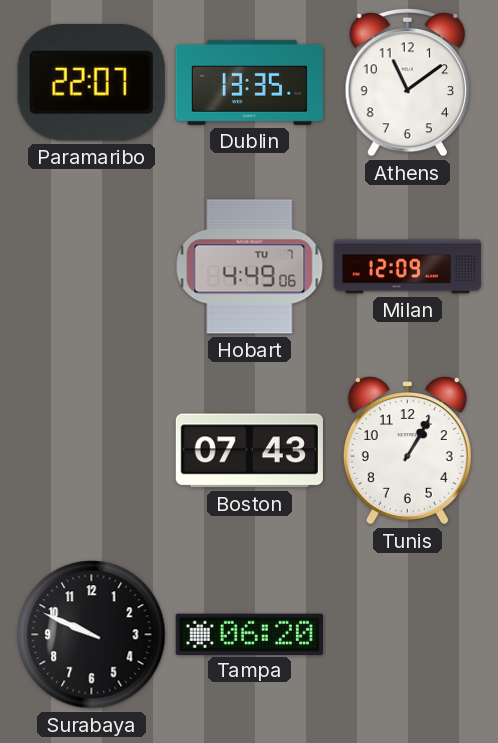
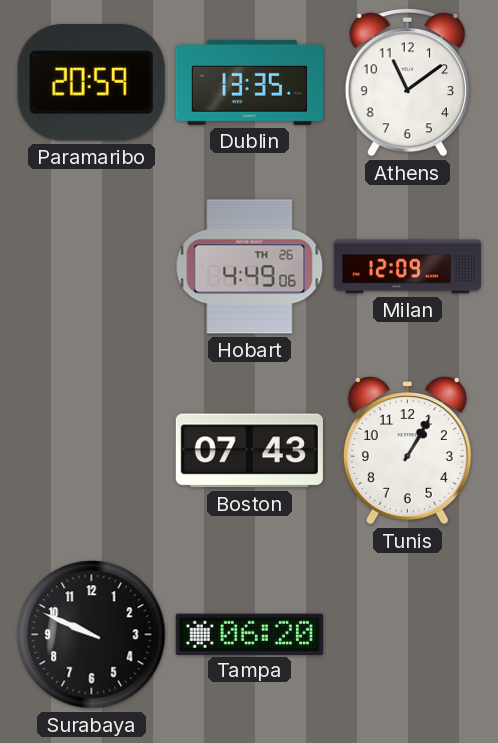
Paramaribo: 22:07 -> 20:59
Hobart date: TU 7 -> TH 26
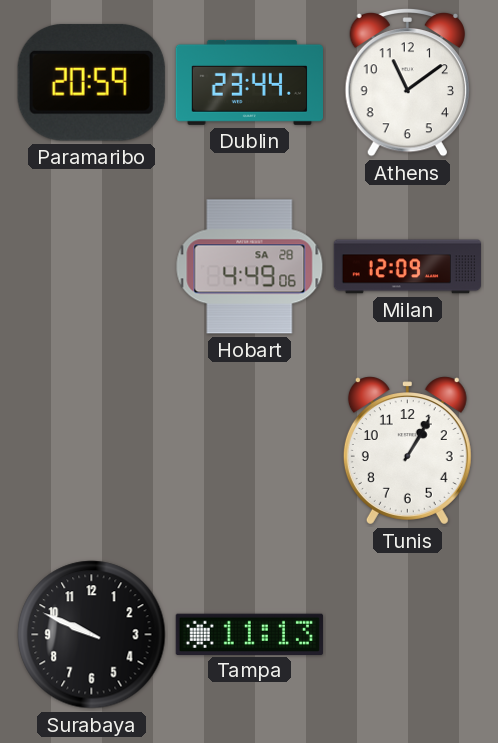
Dublin: 13:35 -> 23:44
Hobart date: TH 26 -> SA 28
Boston: 07:43 -> none
Tampa: 06:20 -> 11:13
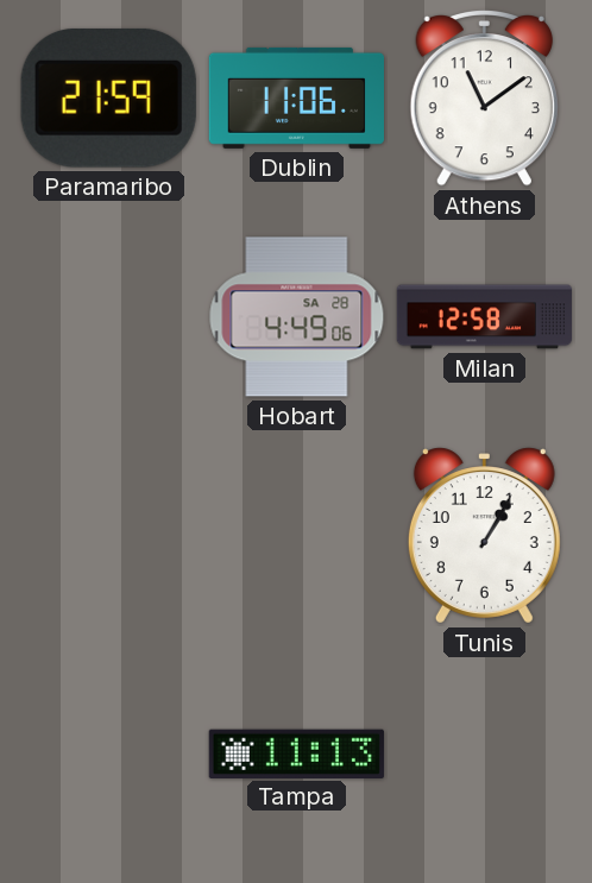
Paramaribo: 20:59 -> 21:59
Dublin: 23:44 -> 11:06
Milan: 12:09 -> 12:58
Surabaya: 9:49 -> none
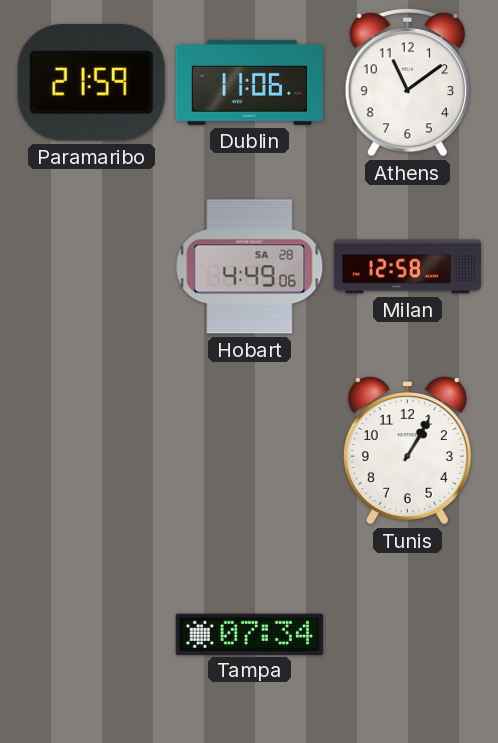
Tampa: 11:13 -> 07:34
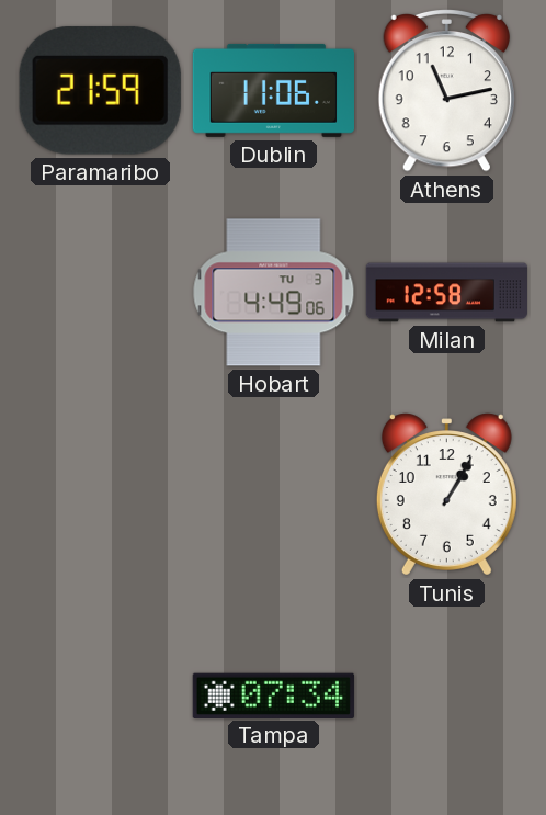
Athens: 11:09 -> 11:13
Hobart date: SA 28 -> TU 3
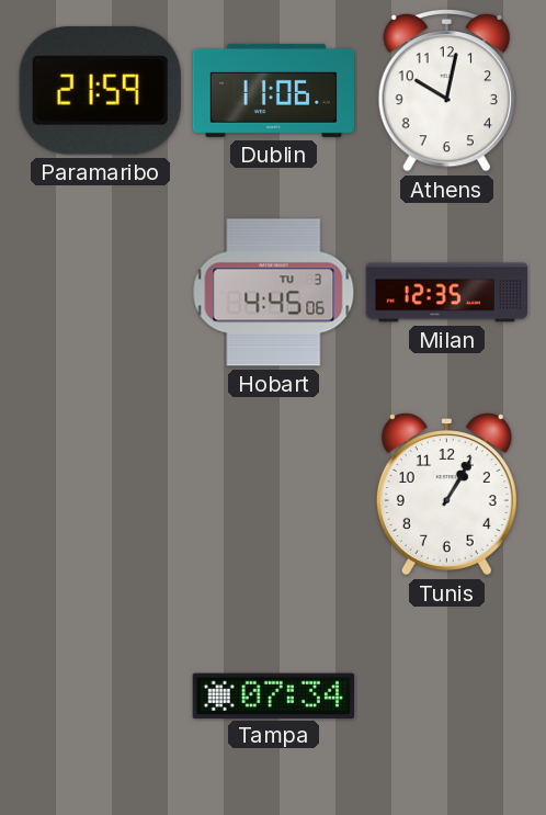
Athens: 11:13 -> 10:02
Hobart: 4:49 -> 4:45
Milan: 12:58 -> 12:35
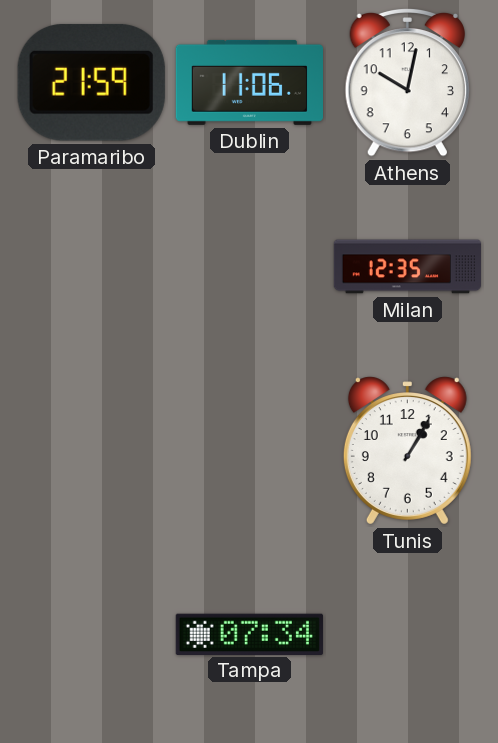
Hobart: 4:45 -> none
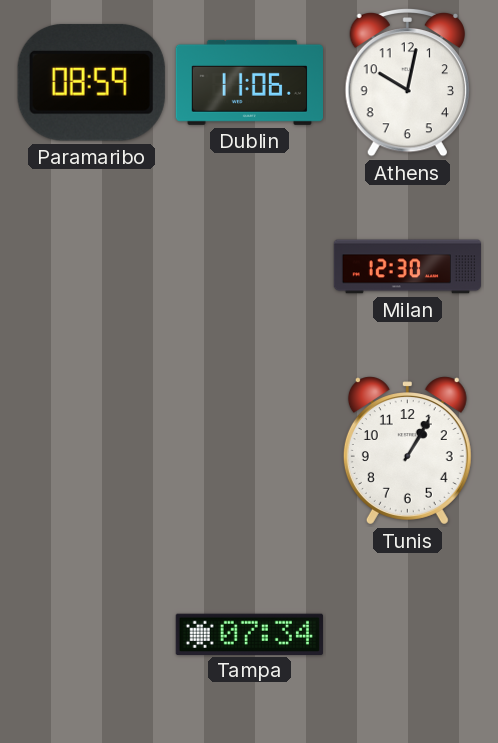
Paramaribo: 21:59 -> 08:59
Milan: 12:35 -> 12:30
